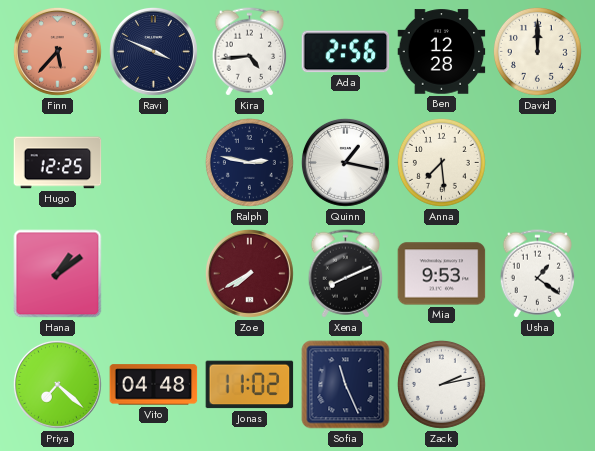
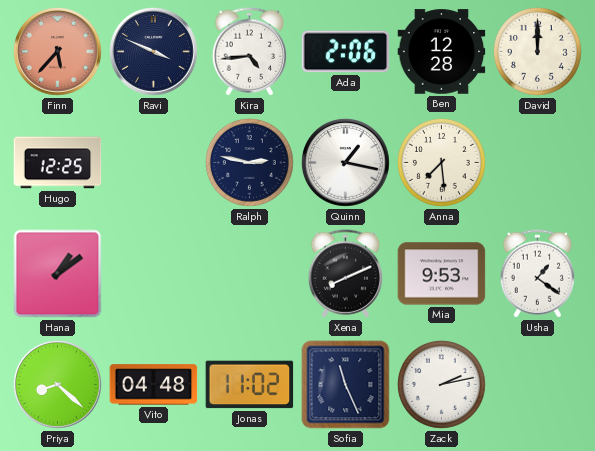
Ada: 2:56 -> 2:06
Zoe: 7:40 -> none
Priya: 7:22 -> 8:22
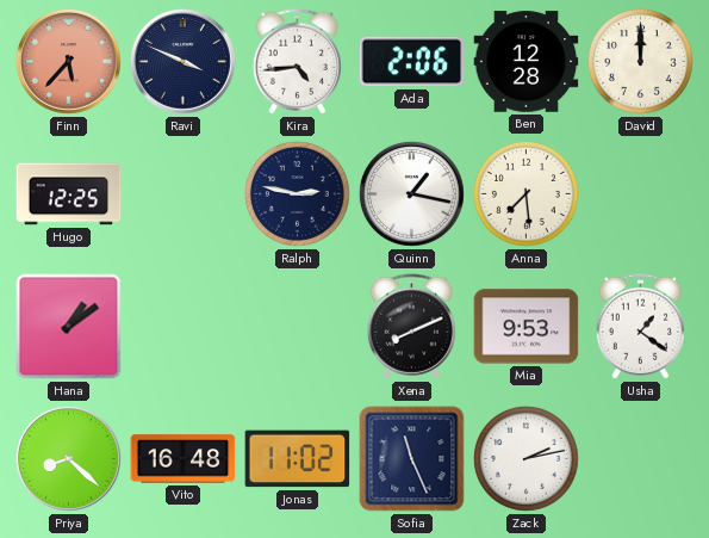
Vito: 04:48 -> 16:48
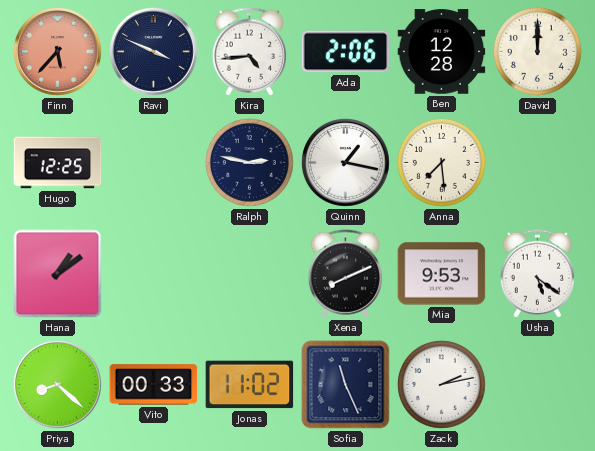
Usha: 1:21 -> 5:21
Vito: 16:48 -> 00:33
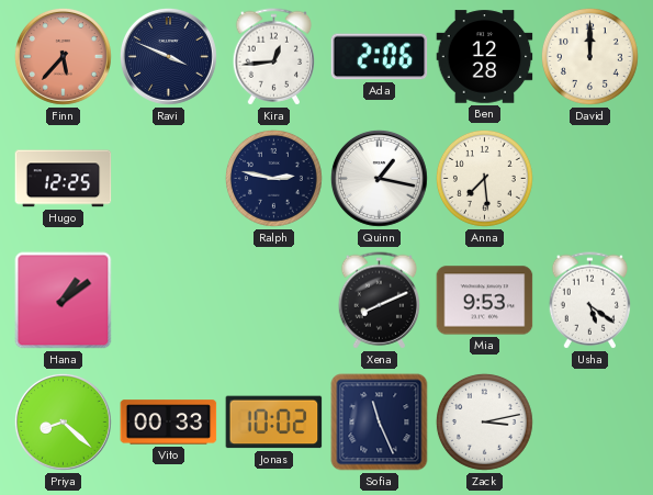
Kira: 4:44 -> 12:44
Jonas: 11:02 -> 10:02
Zack: 2:13 -> 3:13
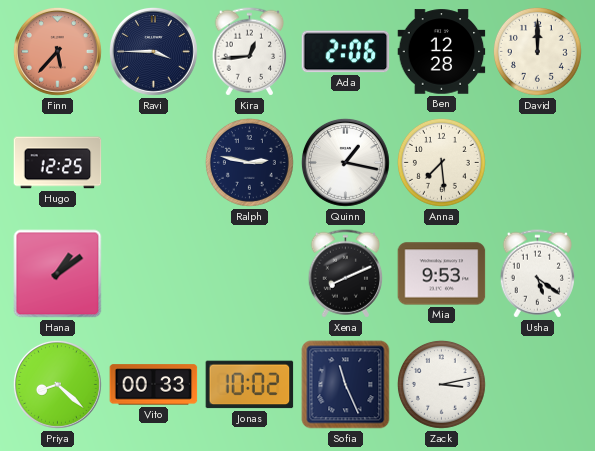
Ravi: 3:49 -> 3:45
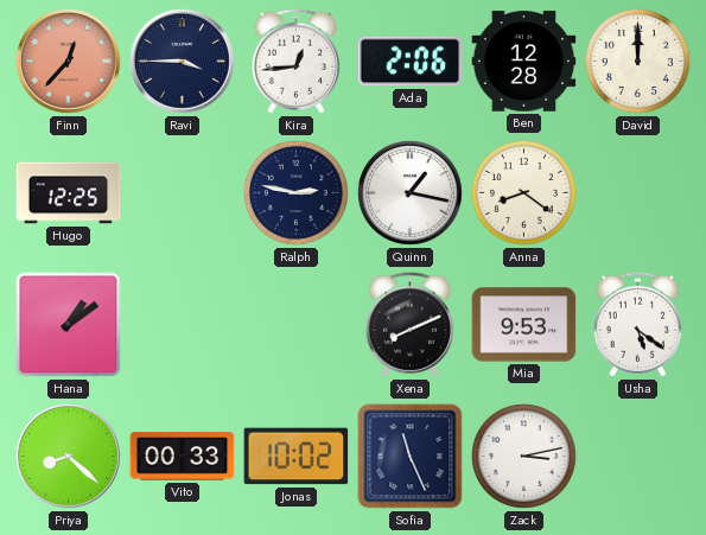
Finn: 5:37 -> 12:37
Anna: 7:29 -> 8:21
